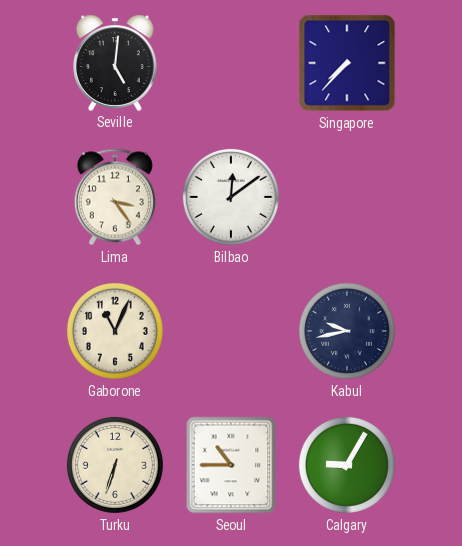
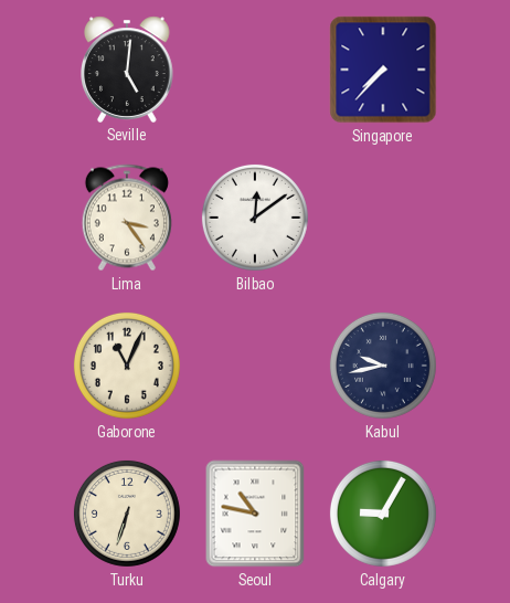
Seoul: 10:45 -> 10:47
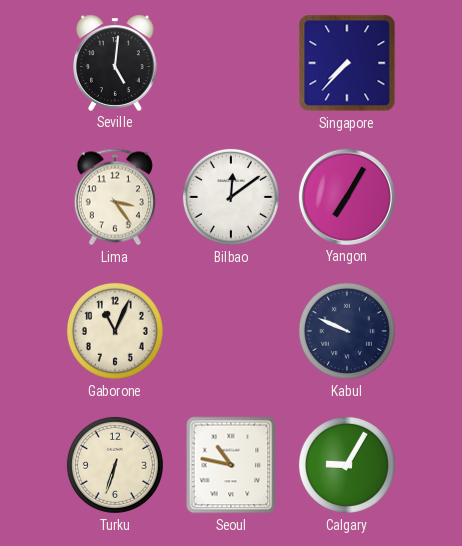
Yangon: none -> 7:05
Kabul: 9:43 -> 9:49
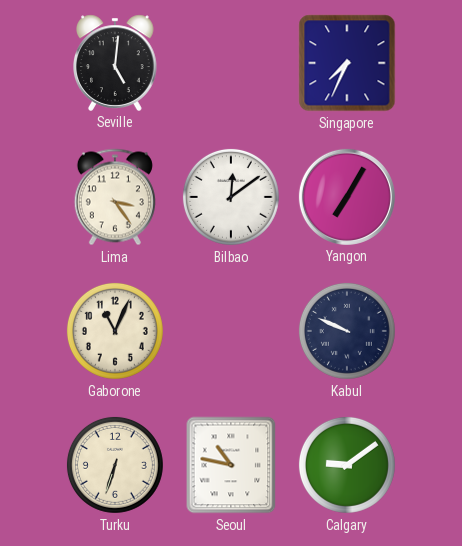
Singapore: 7:37 -> 7:34
Calgary: 9:05 -> 9:09
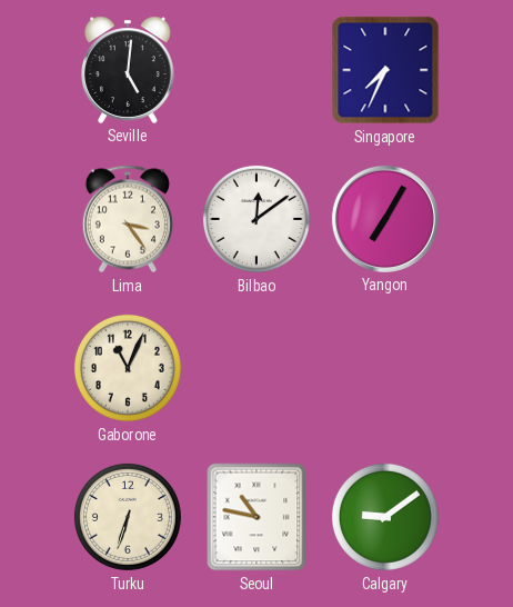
Kabul: 9:49 -> none
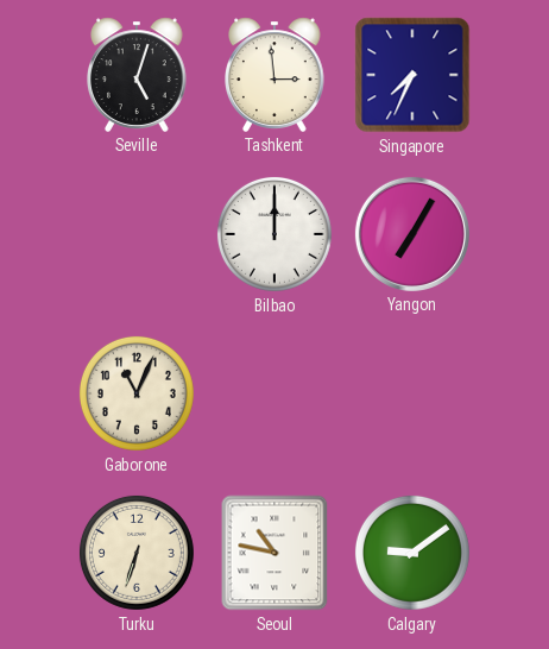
Seville: 5:01 -> 5:03
Tashkent: none -> 2:59
Lima: 3:24 -> none
Bilbao: 12:09 -> 12:00
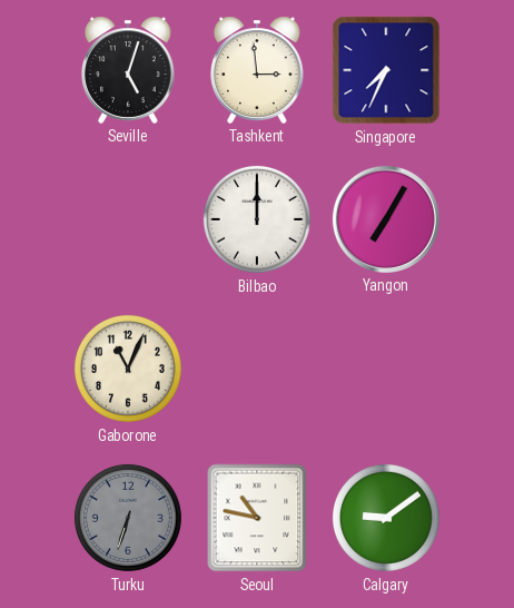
Turku dial: cream -> grey
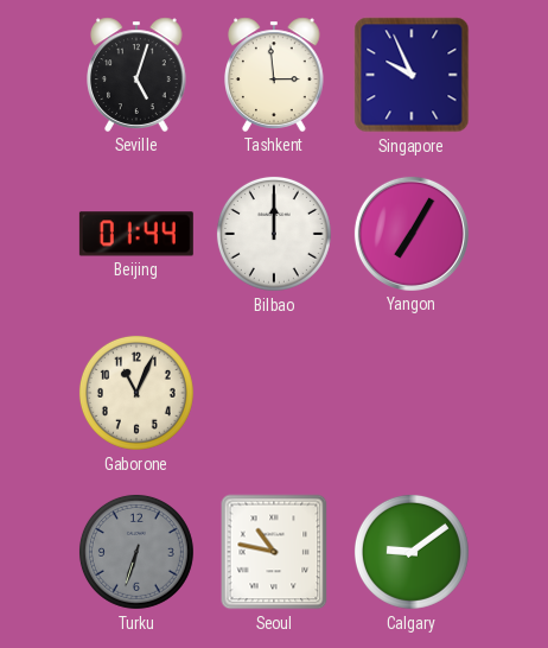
Singapore: 7:34 -> 9:56
Beijing: none -> 01:44
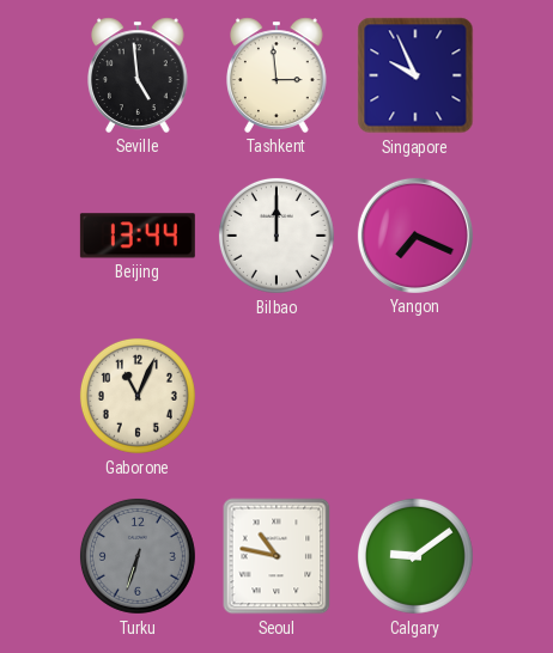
Seville: 5:03 -> 4:59
Beijing: 01:44 -> 13:44
Yangon: 7:05 -> 7:19
